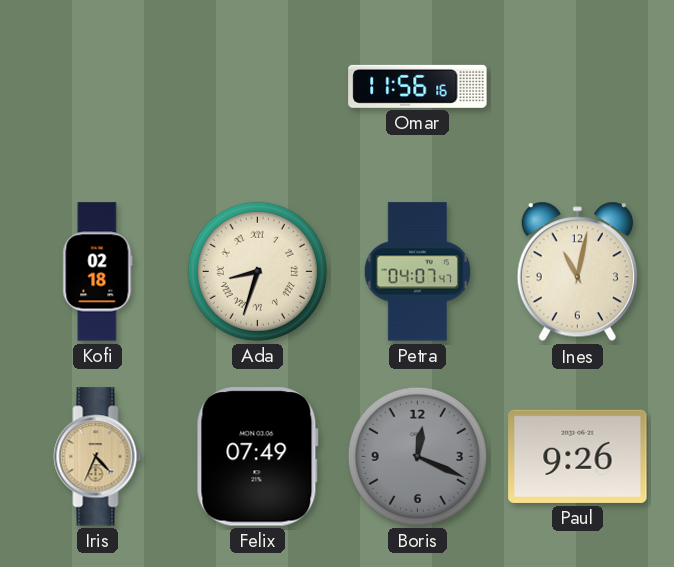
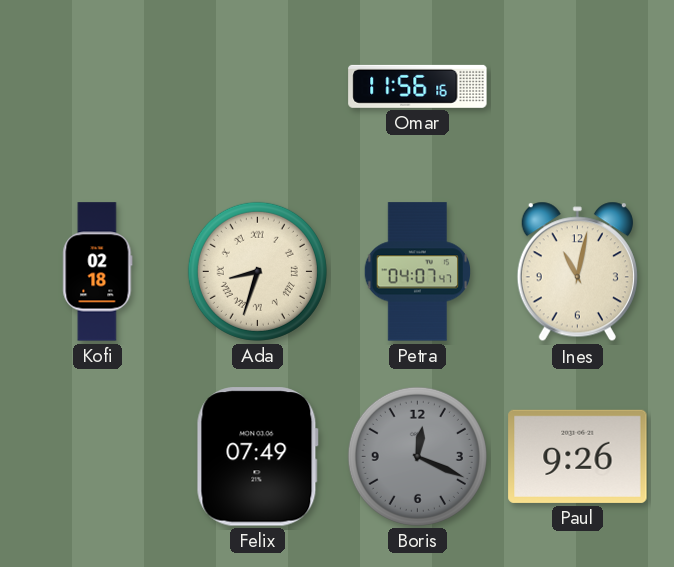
Iris: 4:34 -> none
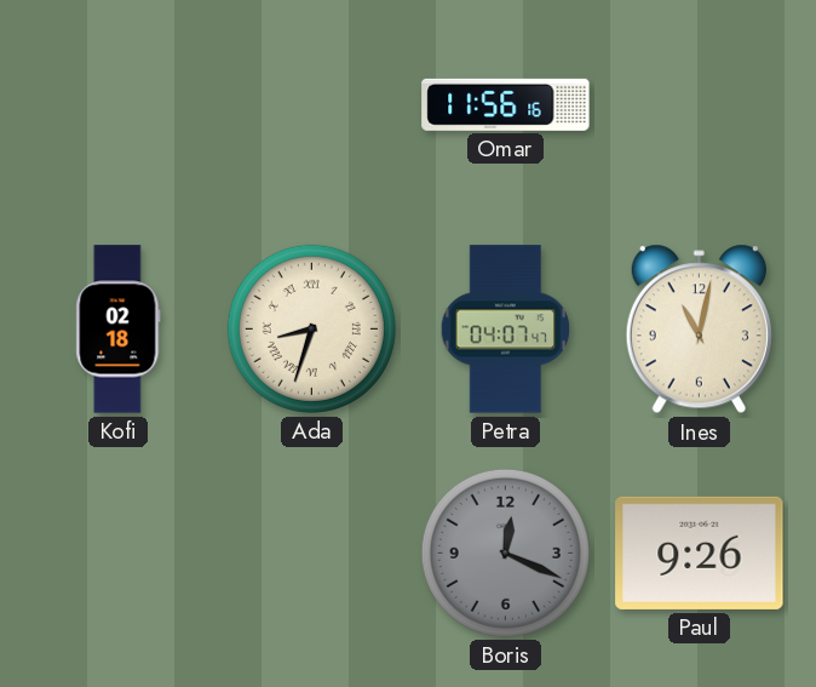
Felix: 07:49 -> none
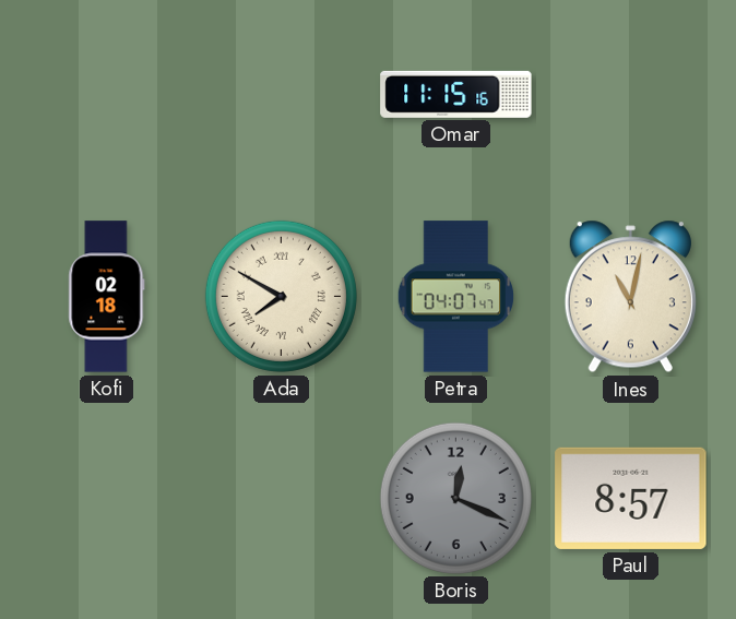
Omar: 11:56 -> 11:15
Ada: 8:33 -> 7:50
Paul: 9:26 -> 8:57
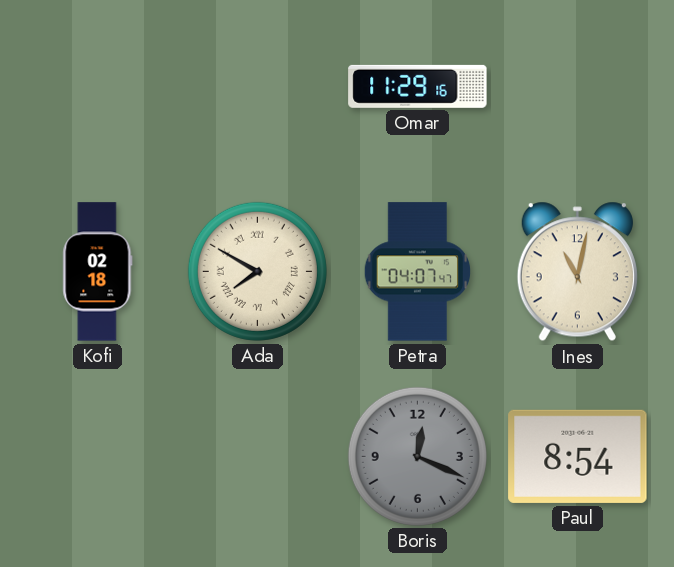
Omar: 11:15 -> 11:29
Paul: 8:57 -> 8:54
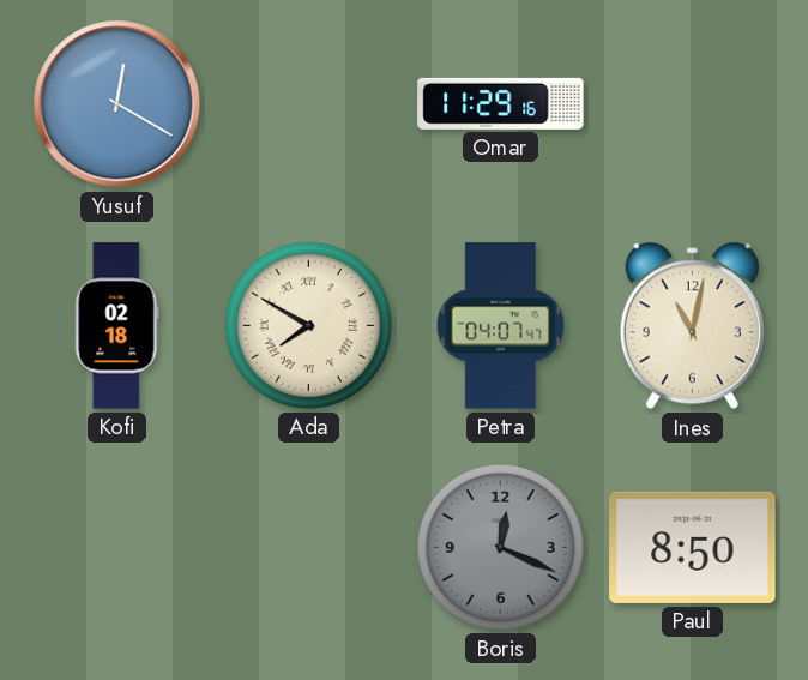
Yusuf: none -> 12:20
Paul: 8:54 -> 8:50
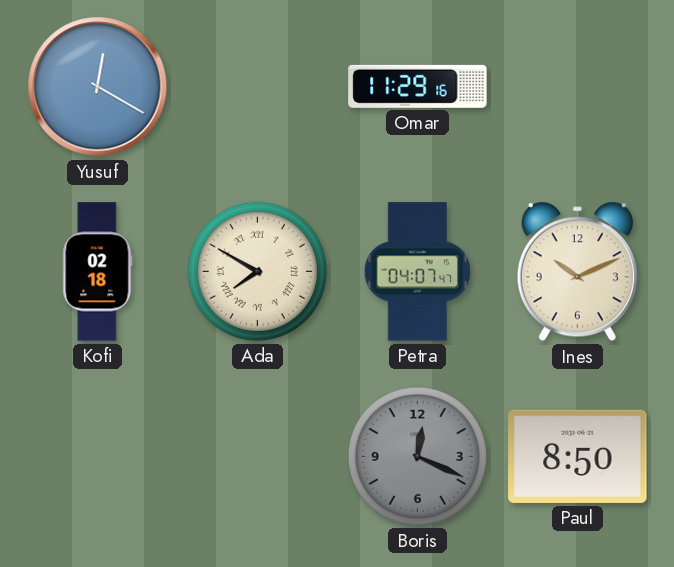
Ines: 11:02 -> 10:11
